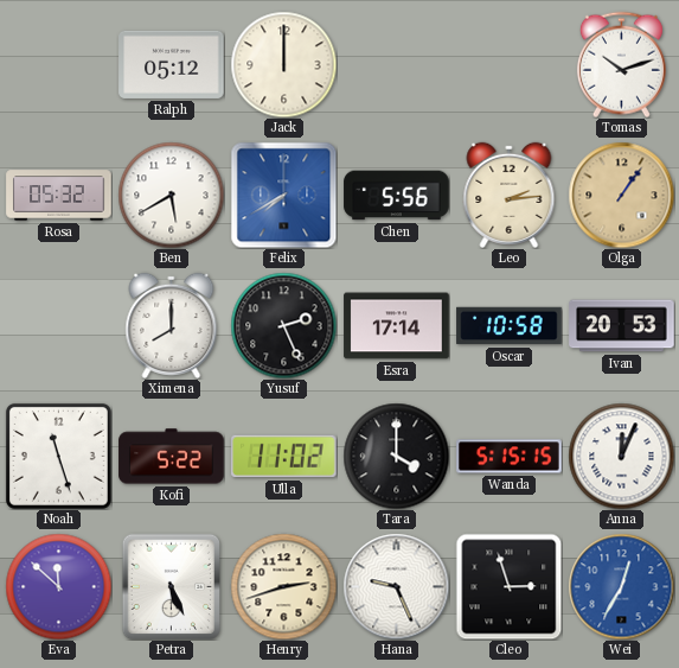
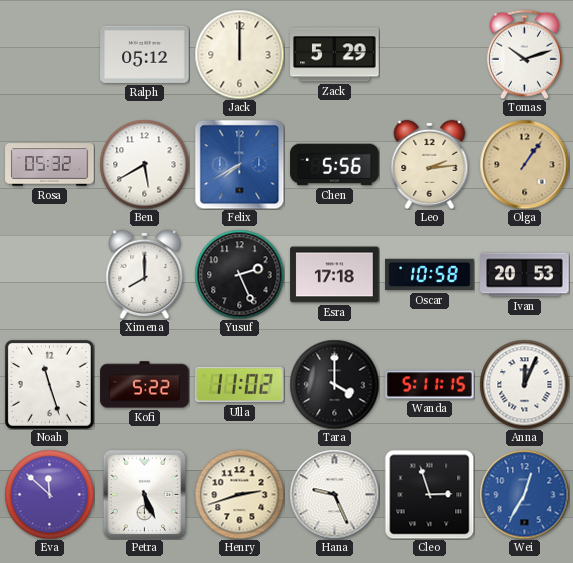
Zack: none -> 5:29
Esra: 17:14 -> 17:18
Wanda: 5:15 -> 5:11
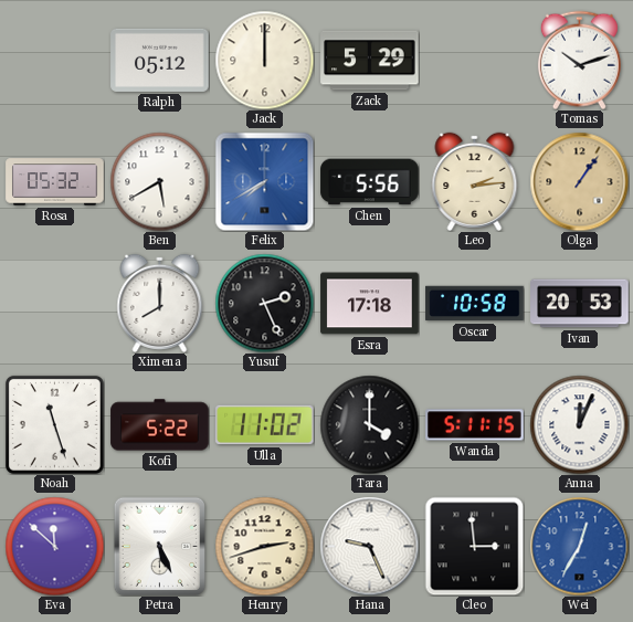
Cleo: 2:57 -> 2:59
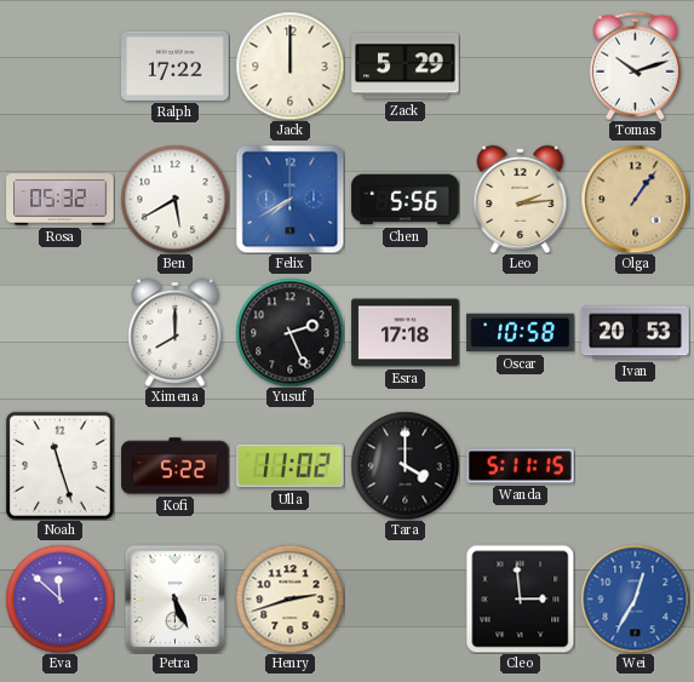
Ralph: 05:12 -> 17:22
Anna: 12:04 -> none
Hana: 9:26 -> none
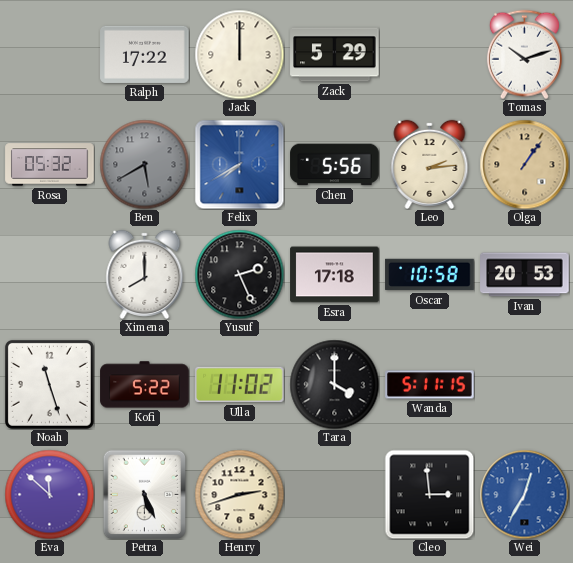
Ben dial: white -> grey
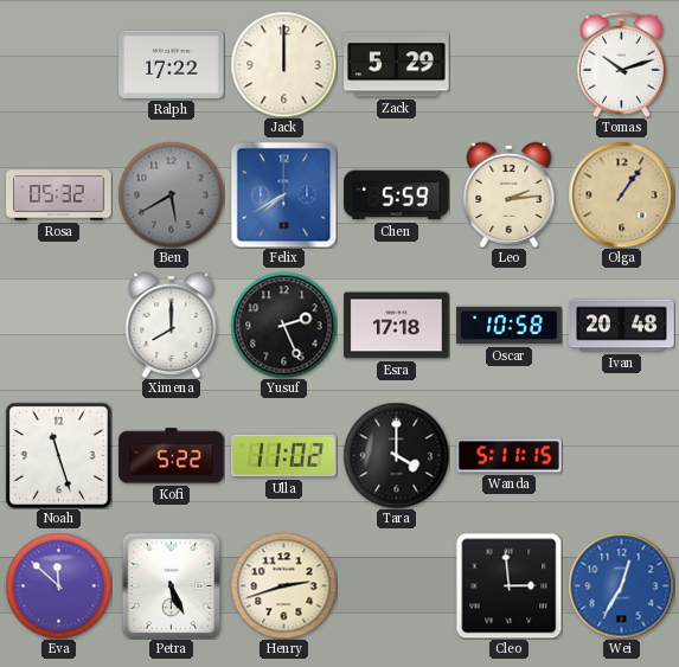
Chen: 5:56 -> 5:59
Ivan: 20:53 -> 20:48
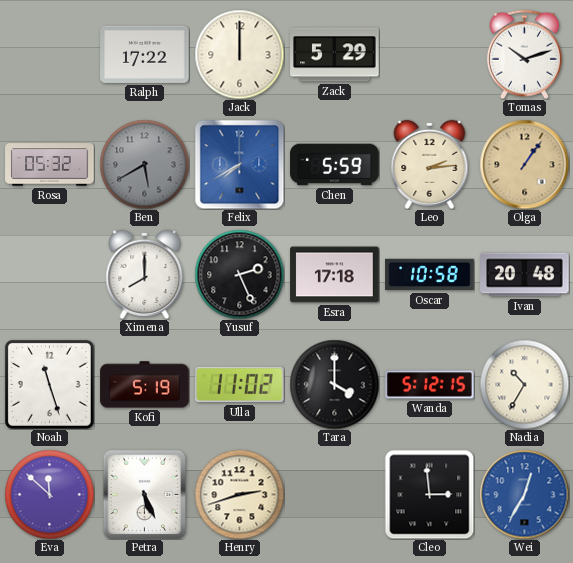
Kofi: 5:22 -> 5:19
Wanda: 5:11 -> 5:12
Nadia: none -> 10:35
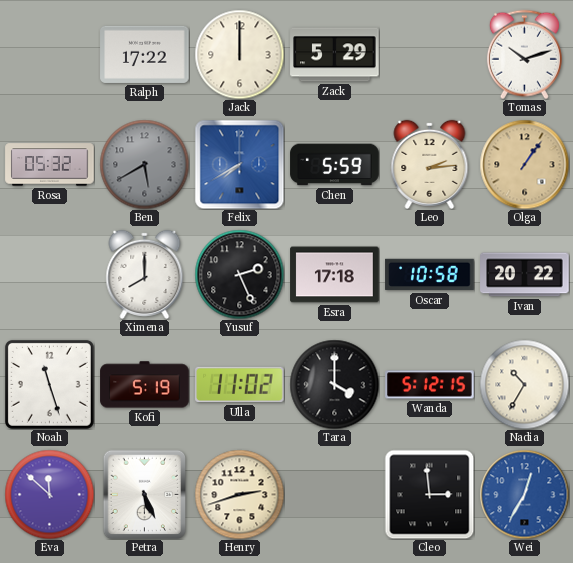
Ivan: 20:48 -> 20:22
